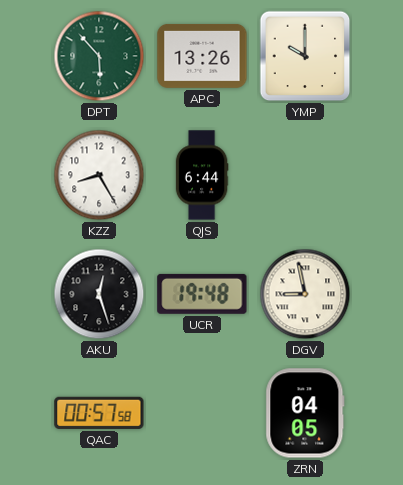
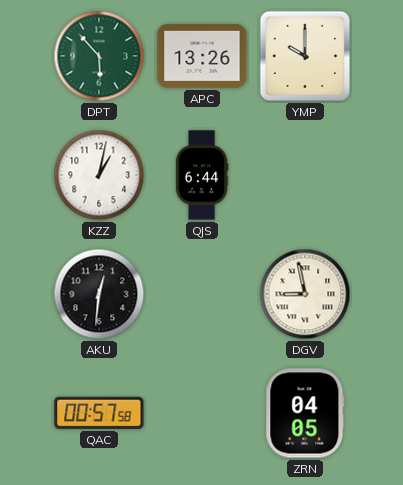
KZZ: 8:25 -> 1:02
AKU: 12:27 -> 12:31
UCR: 19:48 -> none
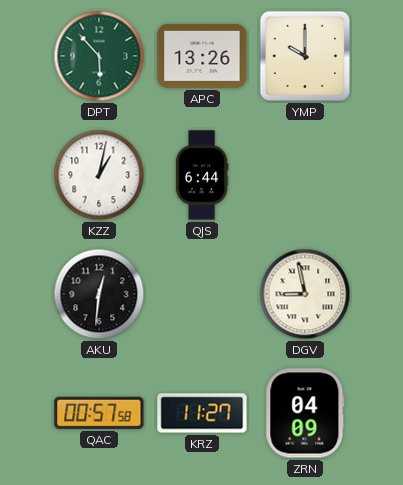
KRZ: none -> 11:27
ZRN: 04:05 -> 04:09
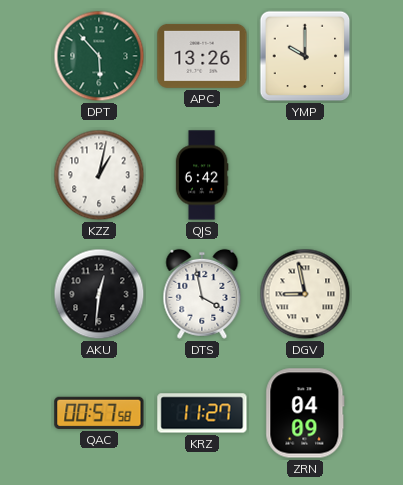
QJS: 6:44 -> 6:42
DTS: none -> 3:58
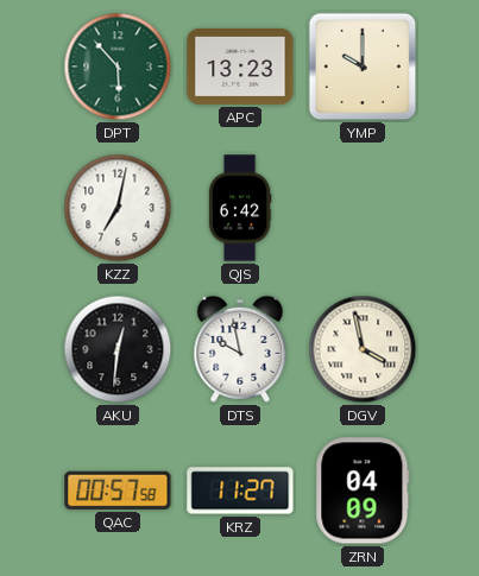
APC: 13:26 -> 13:23
KZZ: 1:02 -> 7:02
DTS: 3:58 -> 9:58
DGV: 8:58 -> 3:58
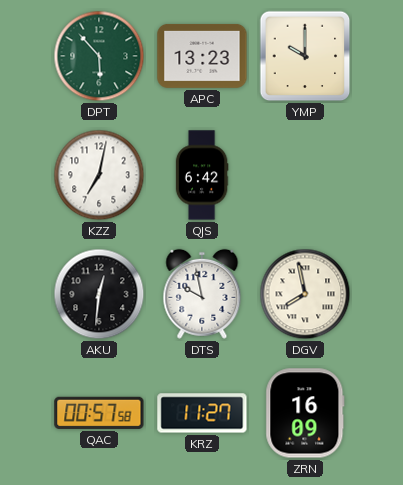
DGV: 3:58 -> 7:58
ZRN: 04:09 -> 16:09
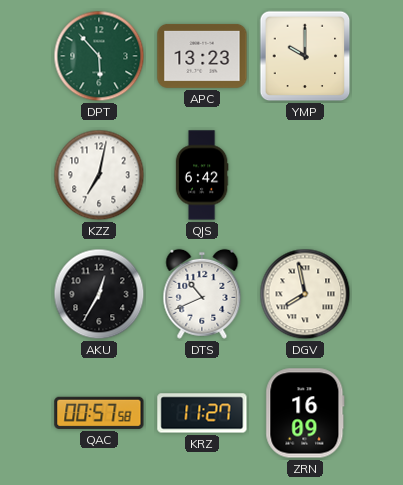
AKU: 12:31 -> 12:35
DTS: 9:58 -> 10:41
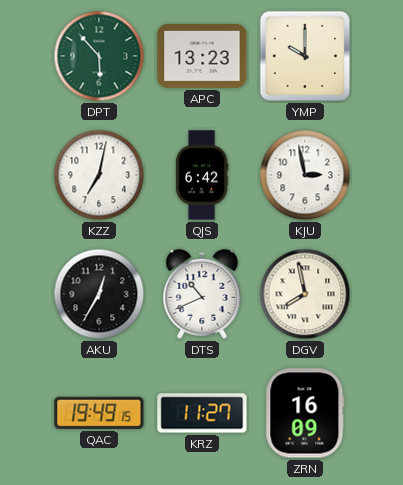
KJU: none -> 2:58
QAC: 00:57 -> 19:49
